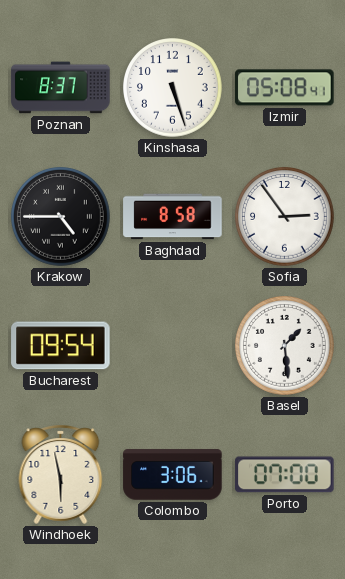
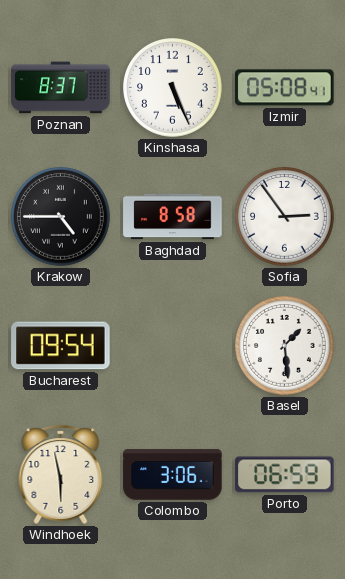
Kinshasa: 5:27 -> 5:26
Porto: 07:00 -> 06:59
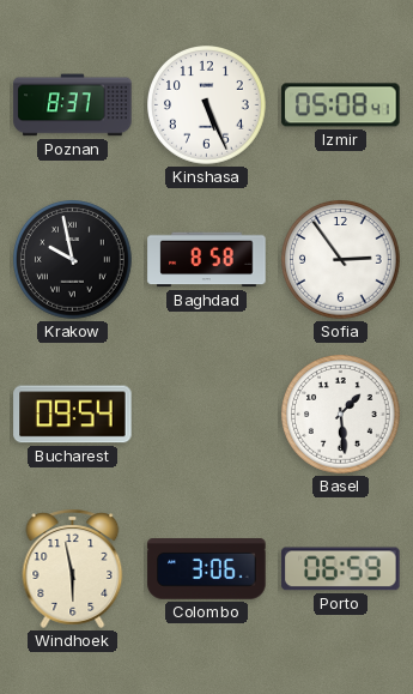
Krakow: 4:45 -> 9:58
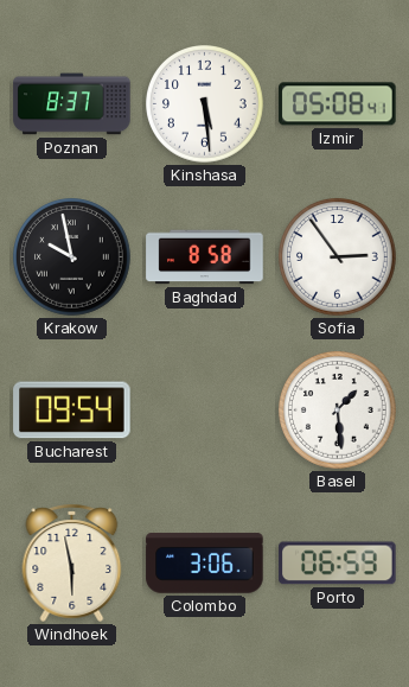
Kinshasa: 5:26 -> 5:29
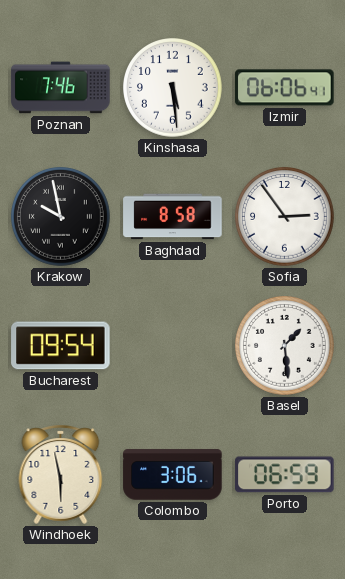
Poznan: 8:37 -> 7:46
Izmir: 05:08 -> 06:06
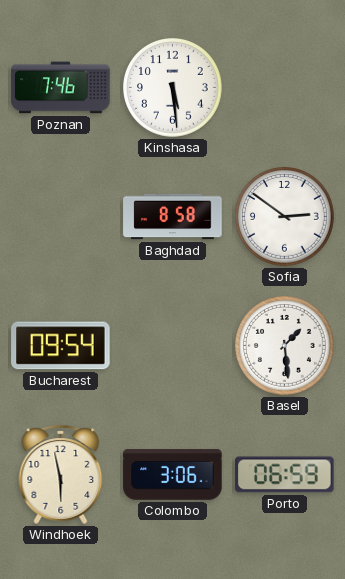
Izmir: 06:06 -> none
Krakow: 9:58 -> none
Sofia: 2:54 -> 2:51
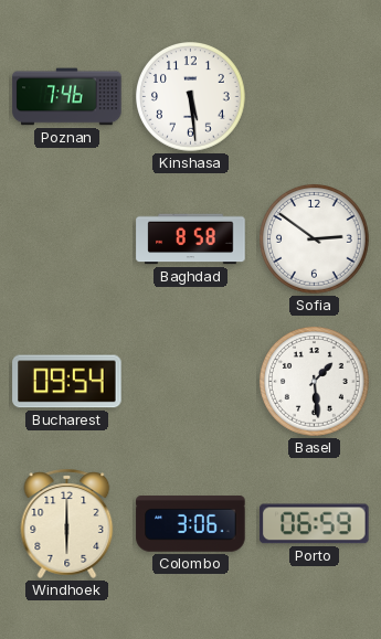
Windhoek: 5:58 -> 6:00
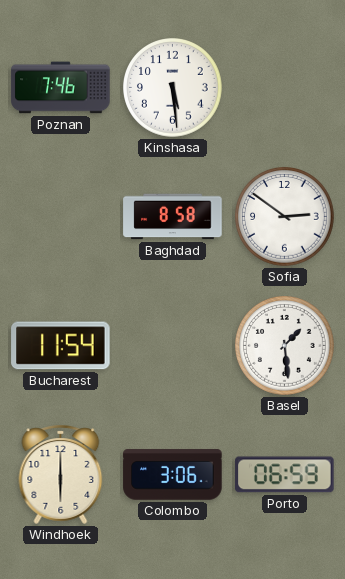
Bucharest: 09:54 -> 11:54
